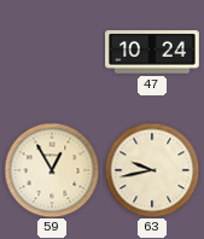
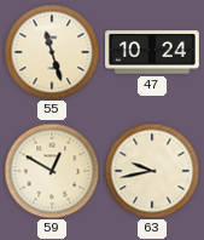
55: none -> 11:27
59: 12:55 -> 12:50
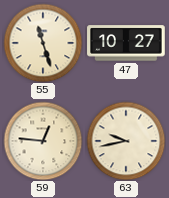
47: 10:24 -> 10:27
59: 12:50 -> 12:46
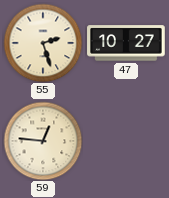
55: 11:27 -> 2:27
63: 9:43 -> none
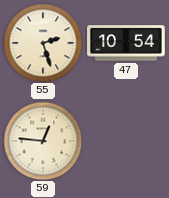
47: 10:27 -> 10:54
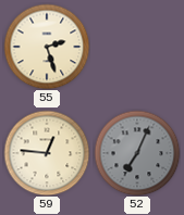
47: 10:54 -> none
52: none -> 7:04
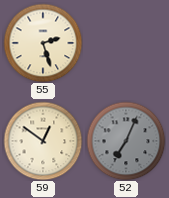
59: 12:46 -> 12:51
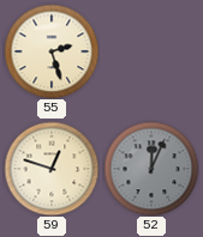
59: 12:51 -> 12:48
52: 7:04 -> 12:04
